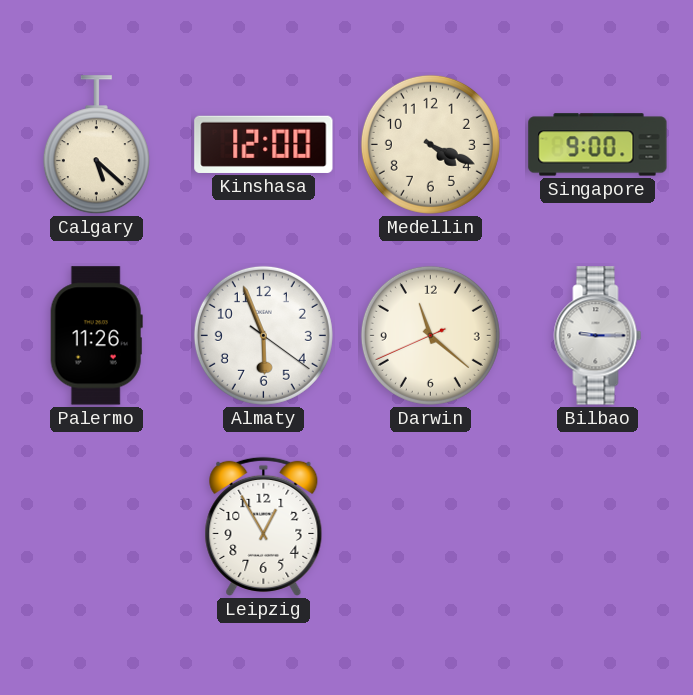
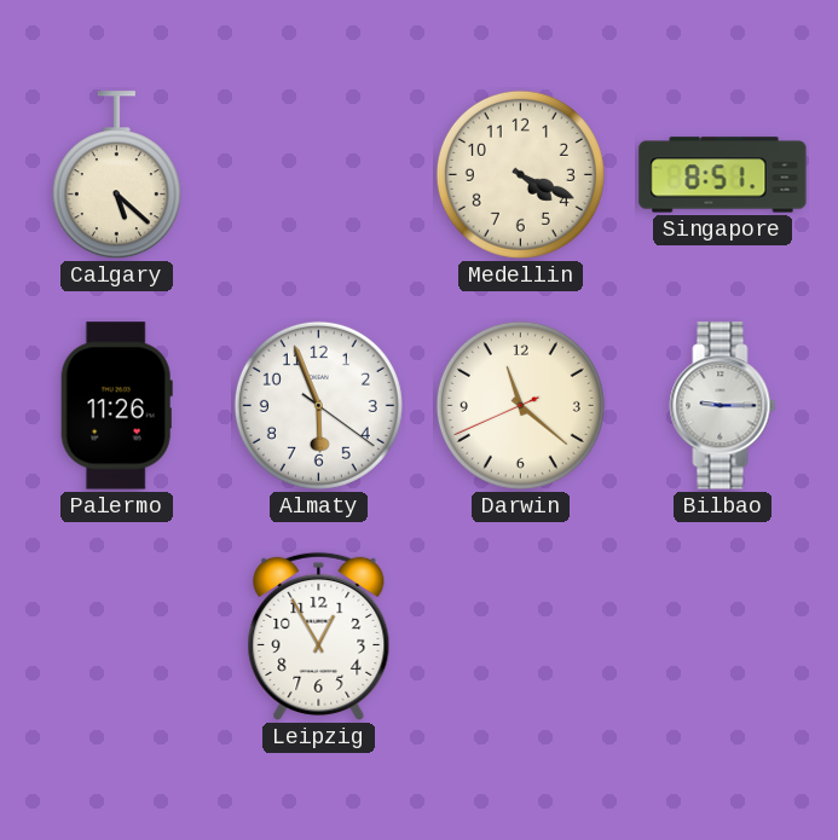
Kinshasa: 12:00 -> none
Singapore: 9:00 -> 8:51
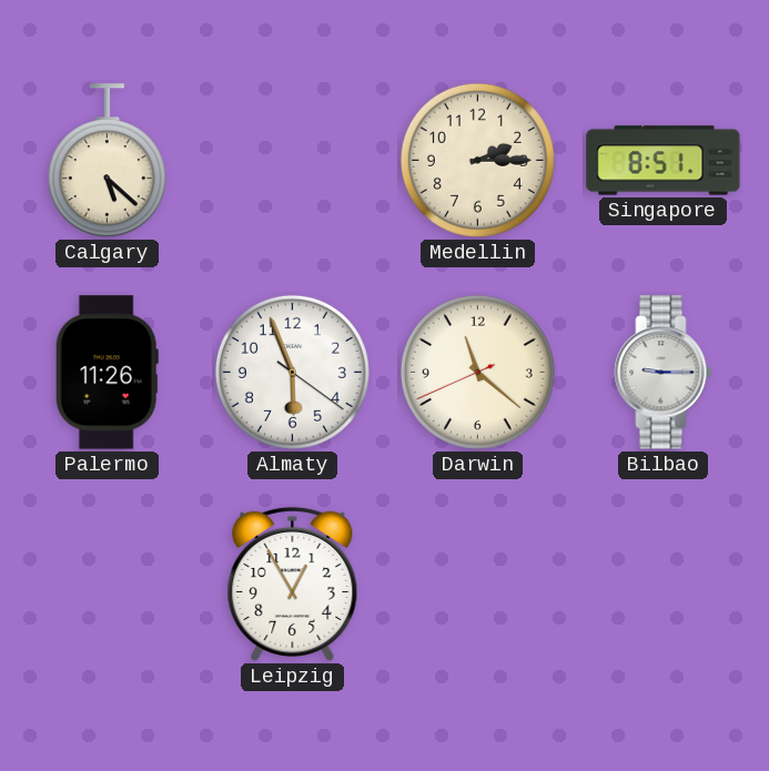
Medellin: 4:19 -> 2:15
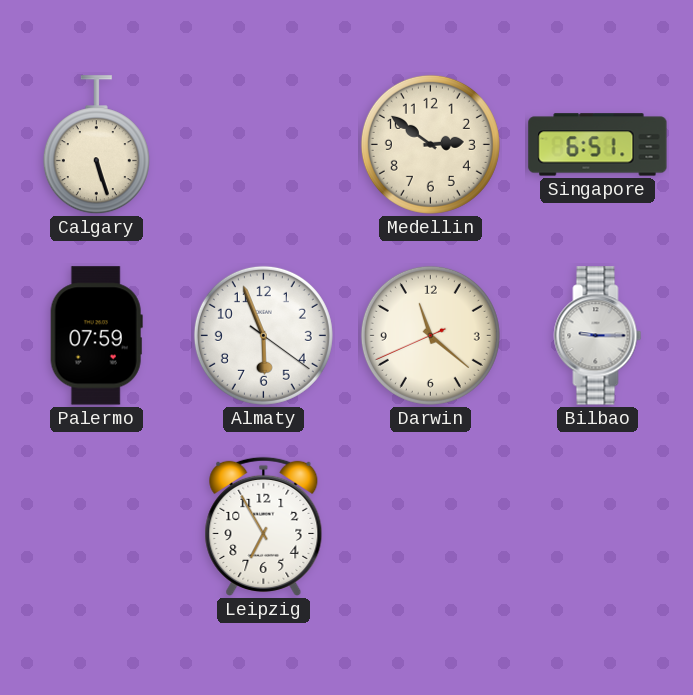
Calgary: 5:22 -> 5:27
Medellin: 2:15 -> 2:51
Singapore: 8:51 -> 6:51
Palermo: 11:26 -> 07:59
Leipzig: 12:55 -> 6:55
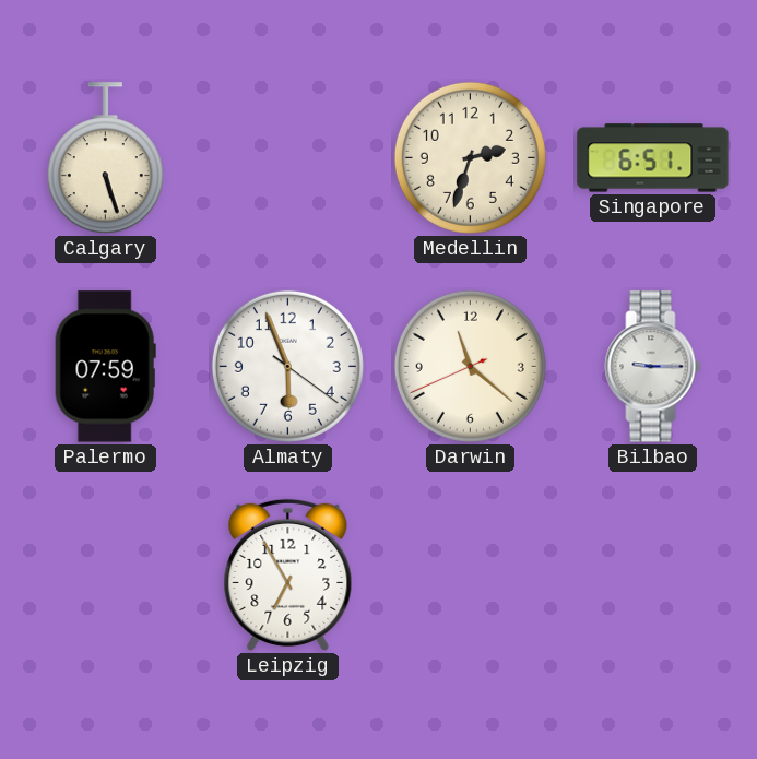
Medellin: 2:51 -> 2:33
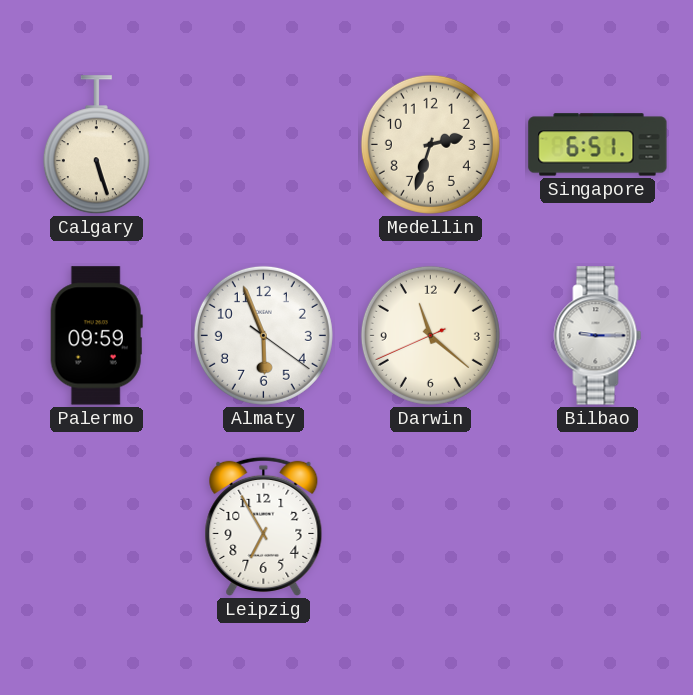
Palermo: 07:59 -> 09:59
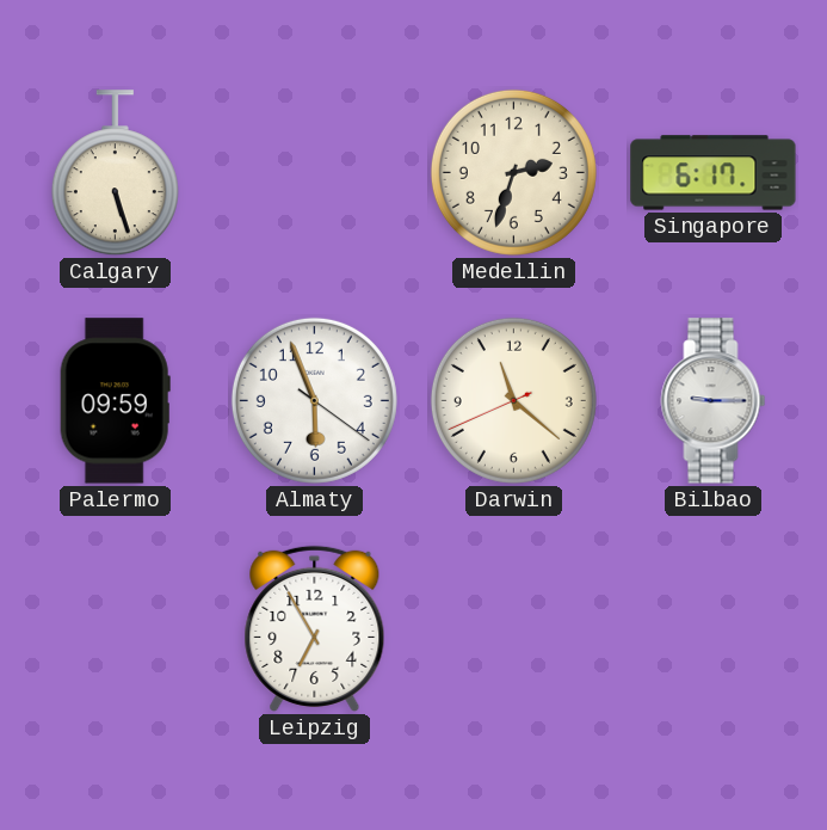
Singapore: 6:51 -> 6:17
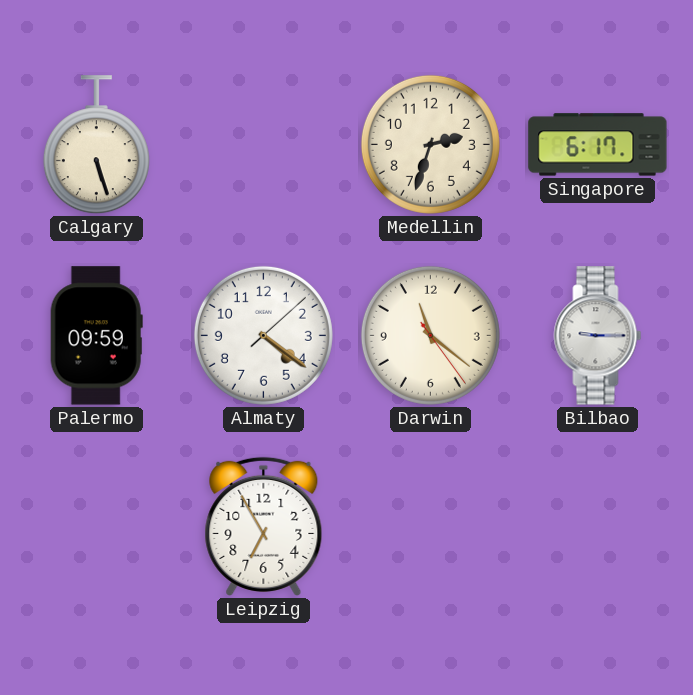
Almaty: 5:56 -> 4:21
Darwin: 11:21:41 -> 11:21:24
